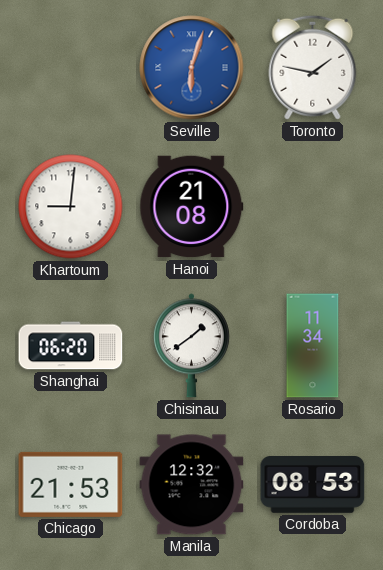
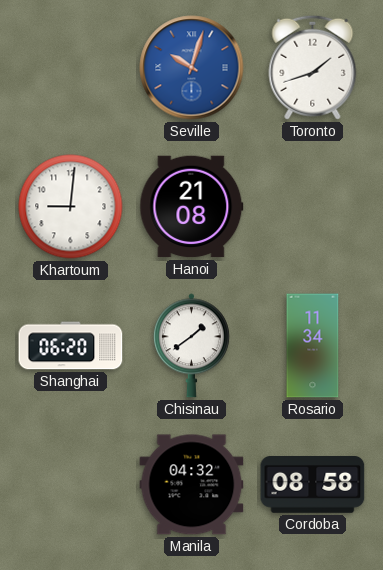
Seville: 6:03 -> 10:03
Toronto: 1:47 -> 1:42
Chicago: 21:53 -> none
Manila: 12:32 -> 04:32
Cordoba: 08:53 -> 08:58
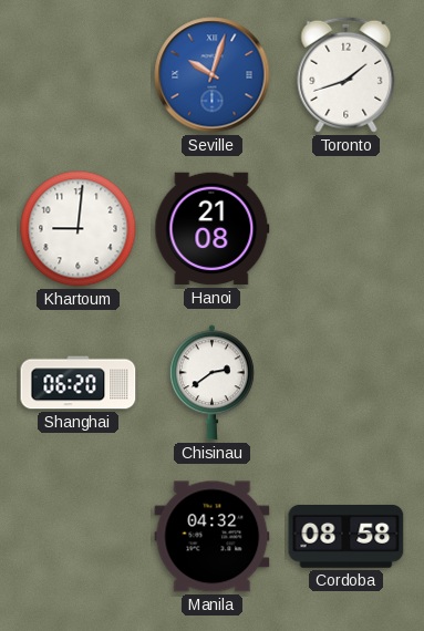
Chisinau: 1:39 -> 2:39
Rosario: 11:34 -> none
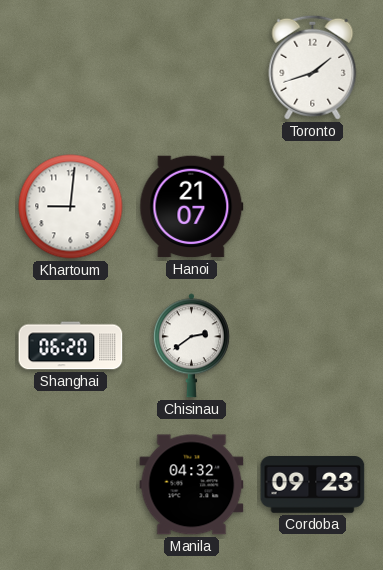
Seville: 10:03 -> none
Hanoi: 21:08 -> 21:07
Cordoba: 08:58 -> 09:23
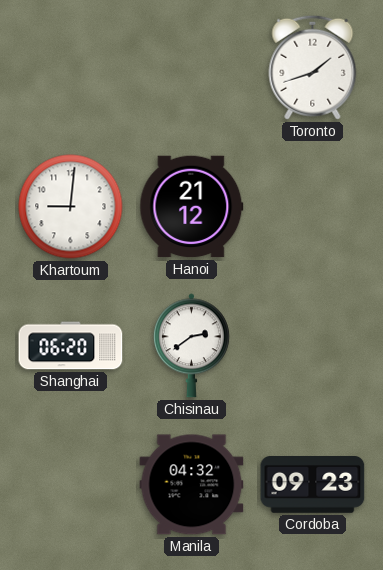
Hanoi: 21:07 -> 21:12
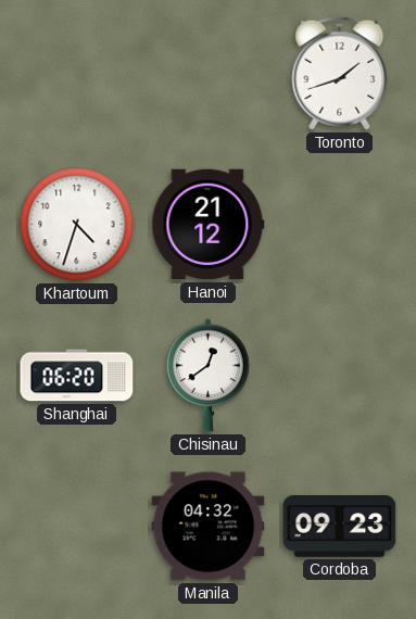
Khartoum: 9:01 -> 4:33
Chisinau: 2:39 -> 12:39
